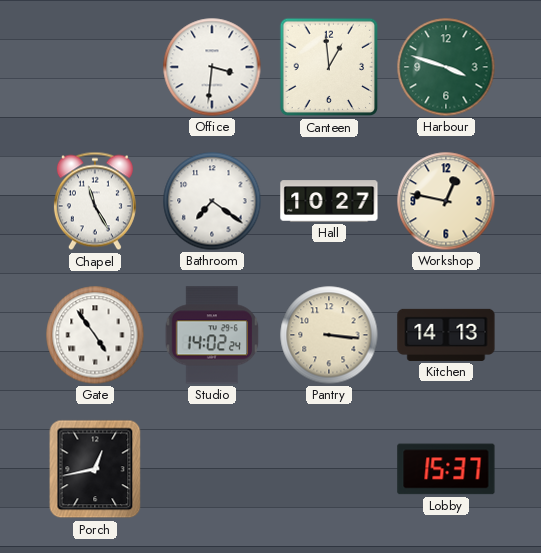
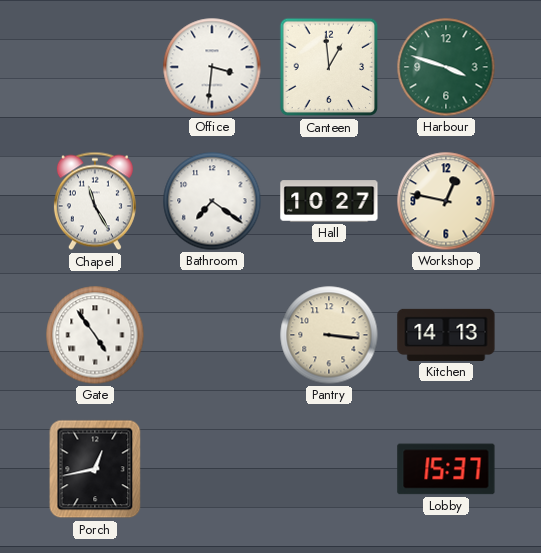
Studio: 14:02 -> none
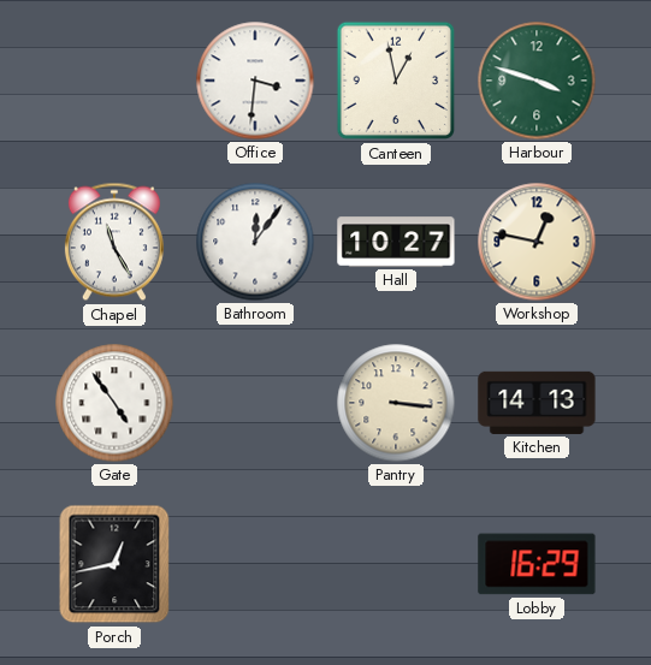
Canteen: 12:59 -> 12:58
Bathroom: 7:21 -> 12:06
Lobby: 15:37 -> 16:29
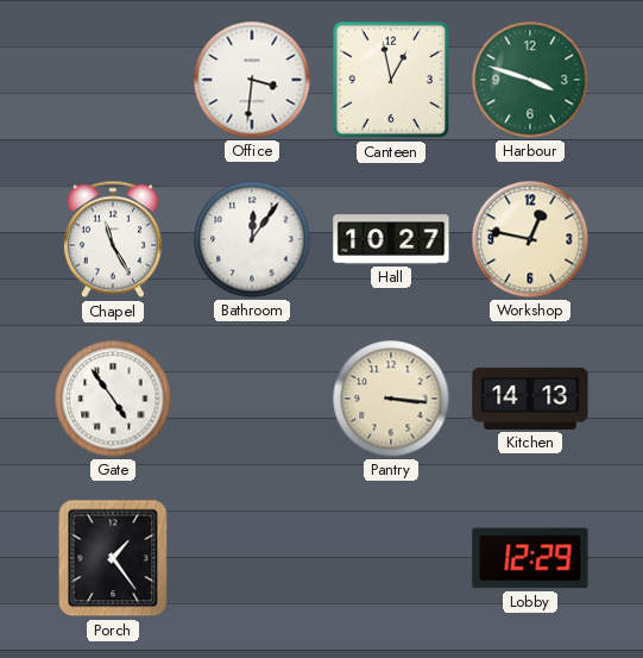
Porch: 12:43 -> 1:24
Lobby: 16:29 -> 12:29
